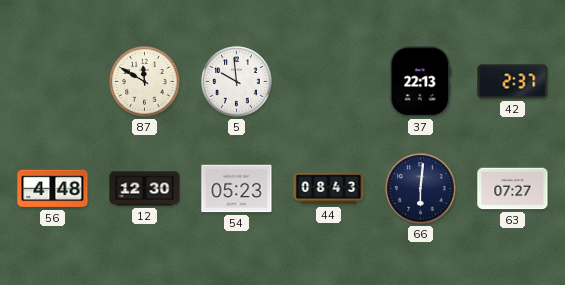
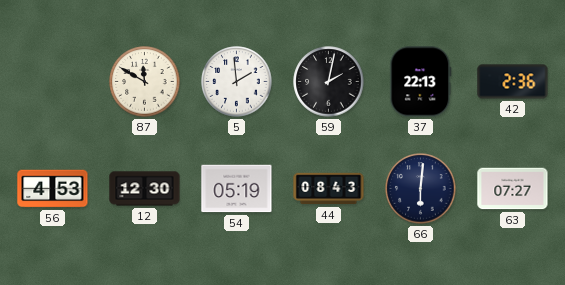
5: 9:59 -> 1:59
59: none -> 2:02
42: 2:37 -> 2:36
56: 4:48 -> 4:53
54: 05:23 -> 05:19
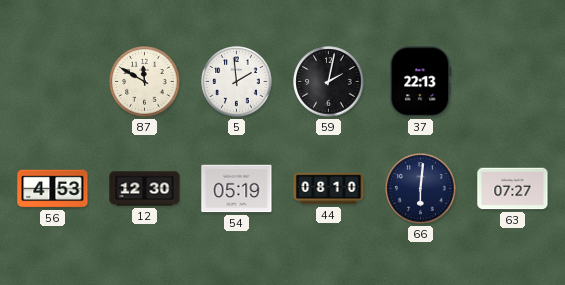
42: 2:36 -> none
44: 08:43 -> 08:10
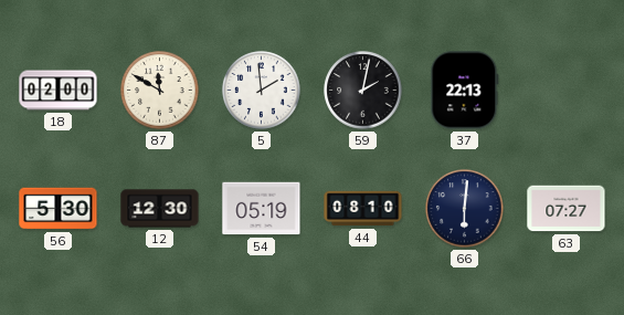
18: none -> 02:00
56: 4:53 -> 5:30
